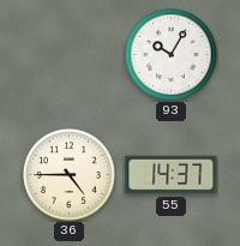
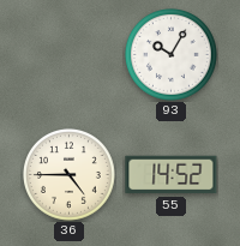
55: 14:37 -> 14:52
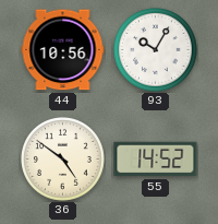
44: none -> 10:56
36: 4:45 -> 4:51
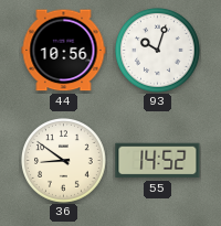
93: 10:05 -> 10:03
36: 4:51 -> 8:51
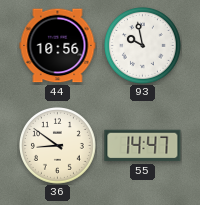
93: 10:03 -> 9:58
55: 14:52 -> 14:47
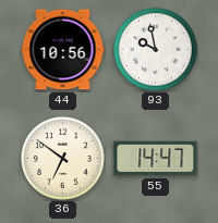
36: 8:51 -> 6:51
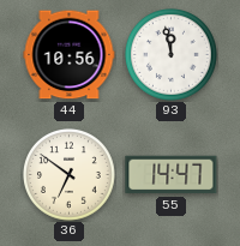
93: 9:58 -> 11:58
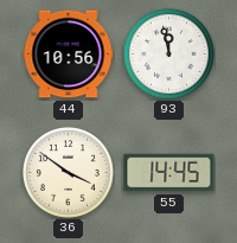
36: 6:51 -> 3:51
55: 14:47 -> 14:45
